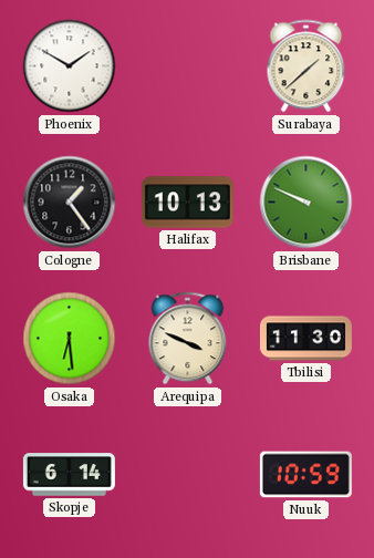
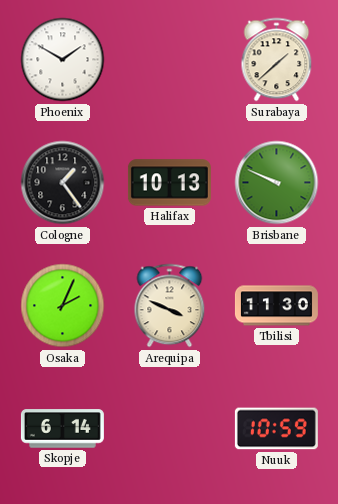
Osaka: 6:29 -> 2:04
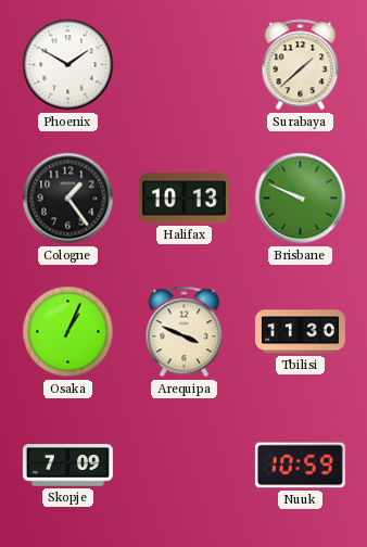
Osaka: 2:04 -> 1:04
Skopje: 6:14 -> 7:09
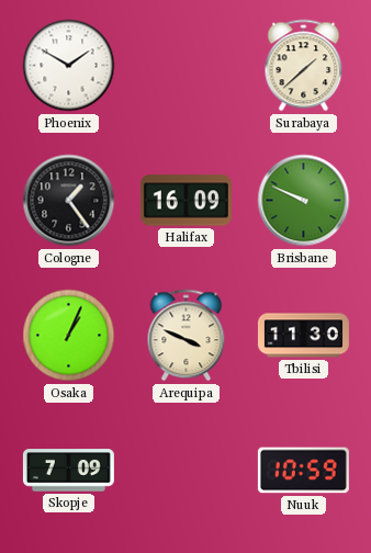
Halifax: 10:13 -> 16:09
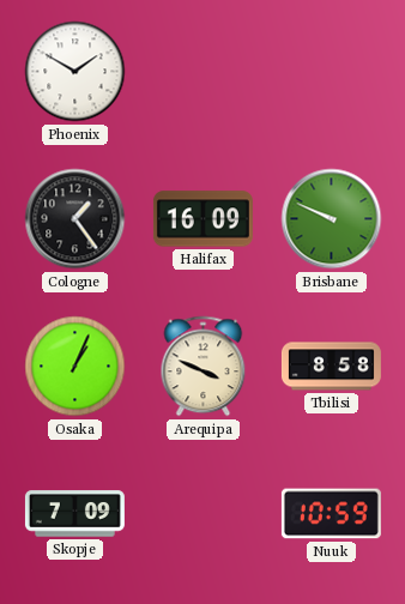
Surabaya: 1:38 -> none
Tbilisi: 11:30 -> 8:58
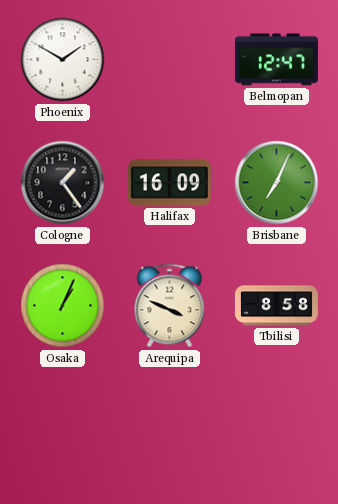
Belmopan: none -> 12:47
Brisbane: 9:49 -> 7:04
Skopje: 7:09 -> none
Nuuk: 10:59 -> none
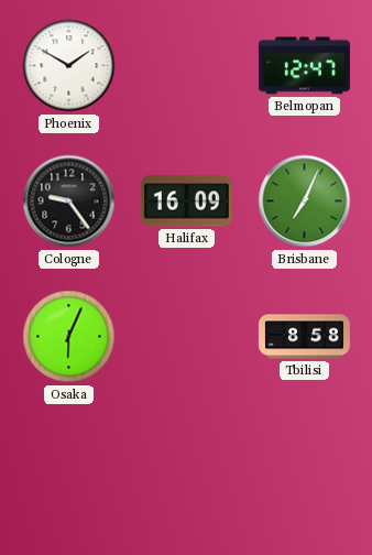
Cologne: 1:24 -> 9:24
Osaka: 1:04 -> 6:04
Arequipa: 3:49 -> none
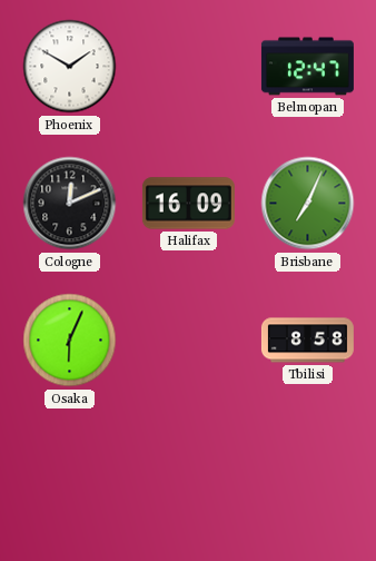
Cologne: 9:24 -> 12:11
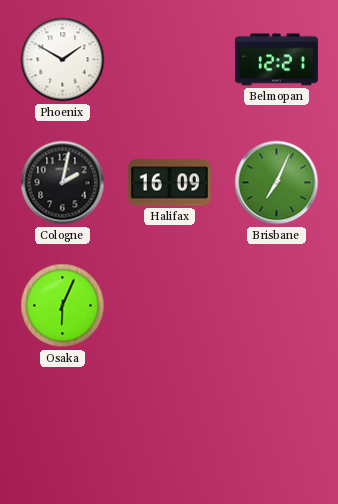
Belmopan: 12:47 -> 12:21
Cologne: 12:11 -> 2:02
Tbilisi: 8:58 -> none
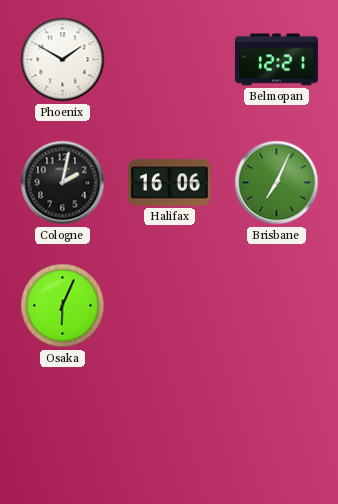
Halifax: 16:09 -> 16:06
